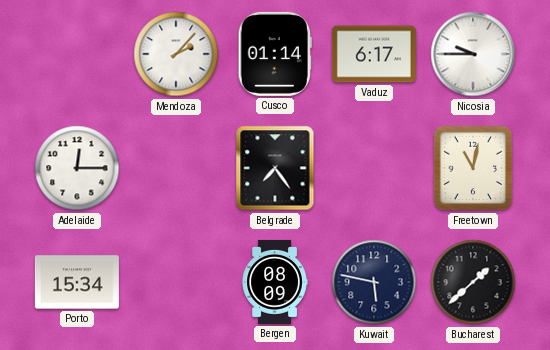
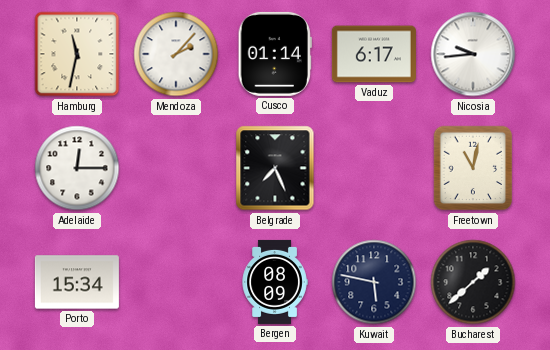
Hamburg: none -> 11:32
Nicosia: 9:45 -> 9:44
Belgrade: 7:24 -> 7:26
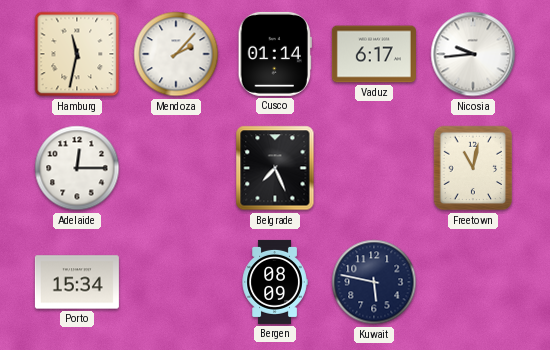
Bucharest: 1:38 -> none
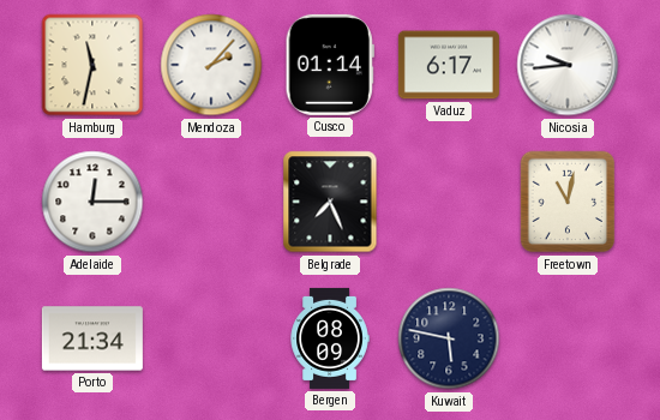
Porto: 15:34 -> 21:34
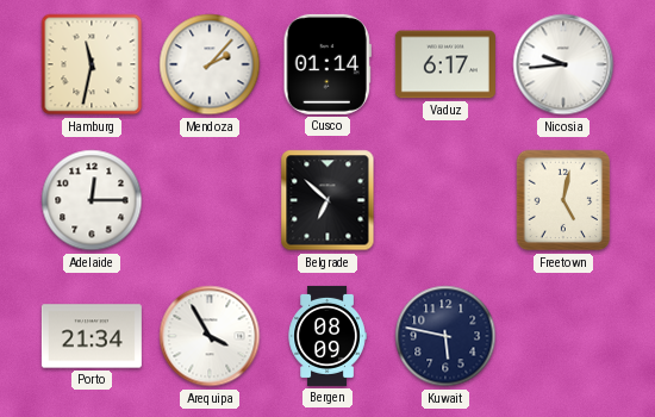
Belgrade: 7:26 -> 6:52
Freetown: 11:02 -> 5:02
Arequipa: none -> 3:55
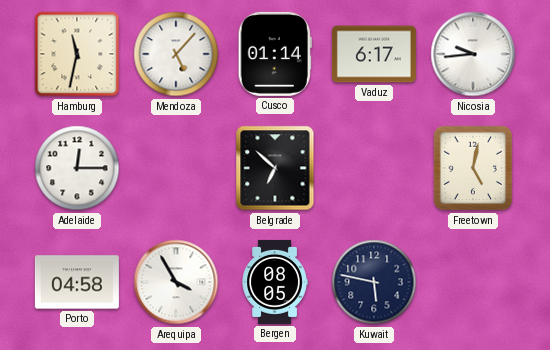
Mendoza: 2:07 -> 5:07
Porto: 21:34 -> 04:58
Bergen: 08:09 -> 08:05
